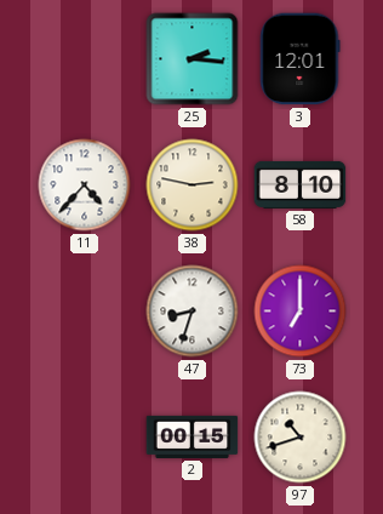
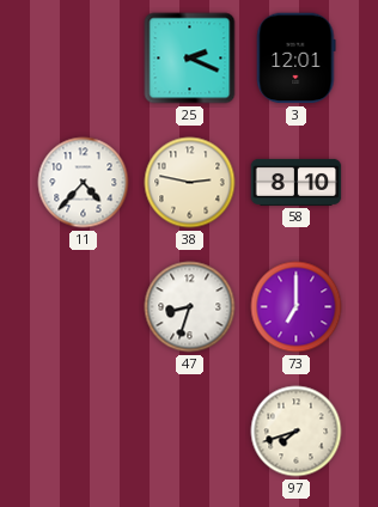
25: 2:16 -> 2:19
2: 00:15 -> none
97: 10:42 -> 7:42
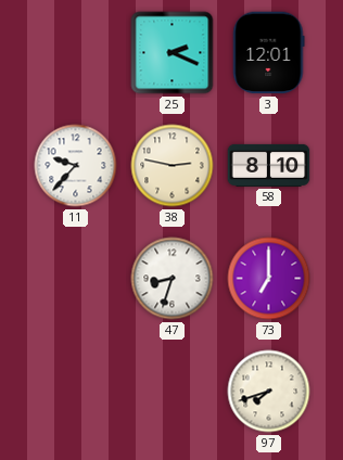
11: 4:37 -> 9:37
